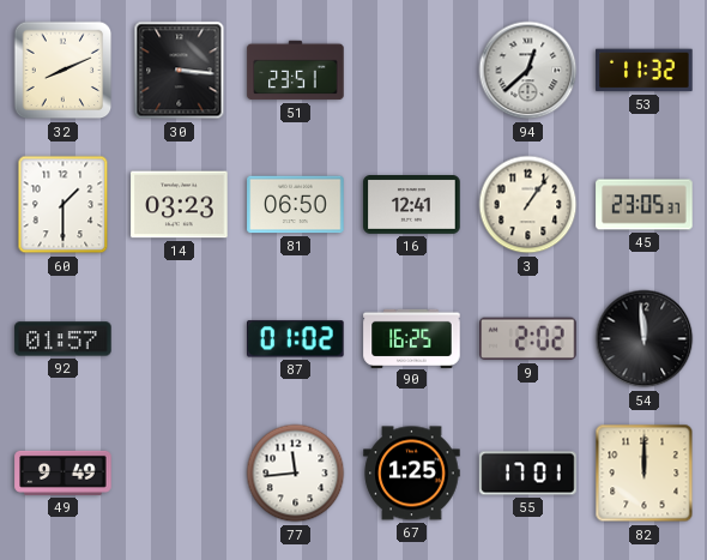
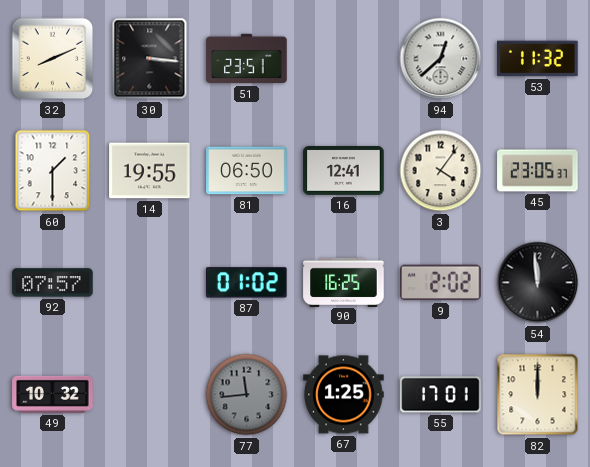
14: 03:23 -> 19:55
3: 1:06 -> 4:06
92: 01:57 -> 07:57
49: 9:49 -> 10:32
77 dial: white -> grey
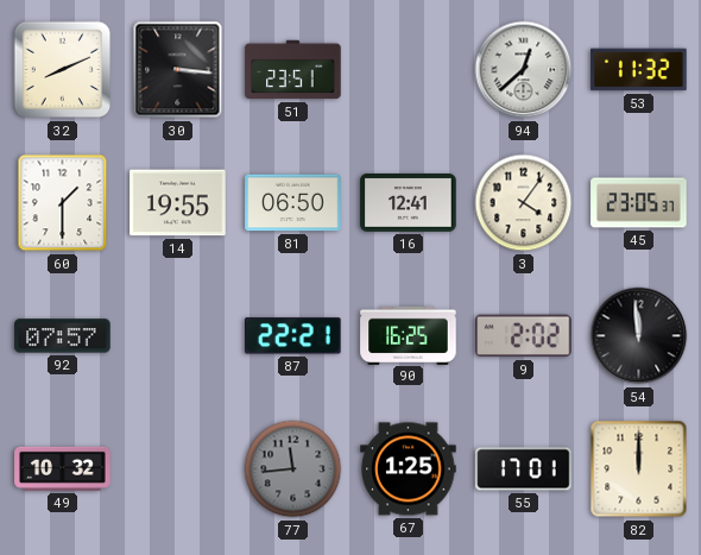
87: 01:02 -> 22:21
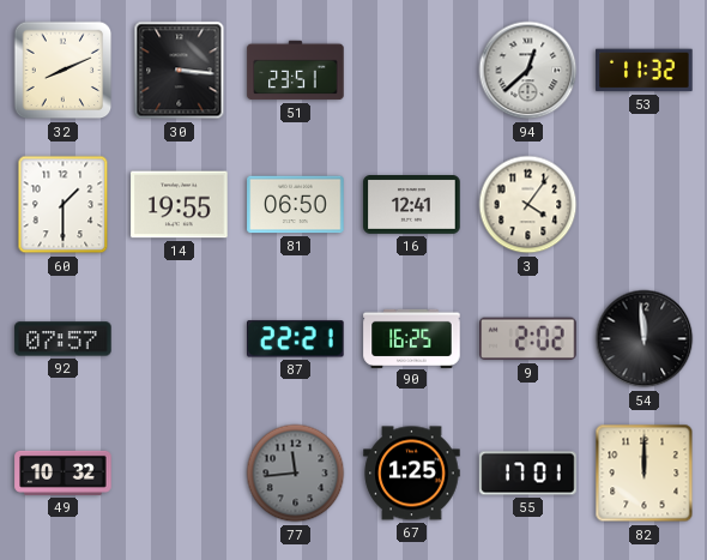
45: 23:05 -> none
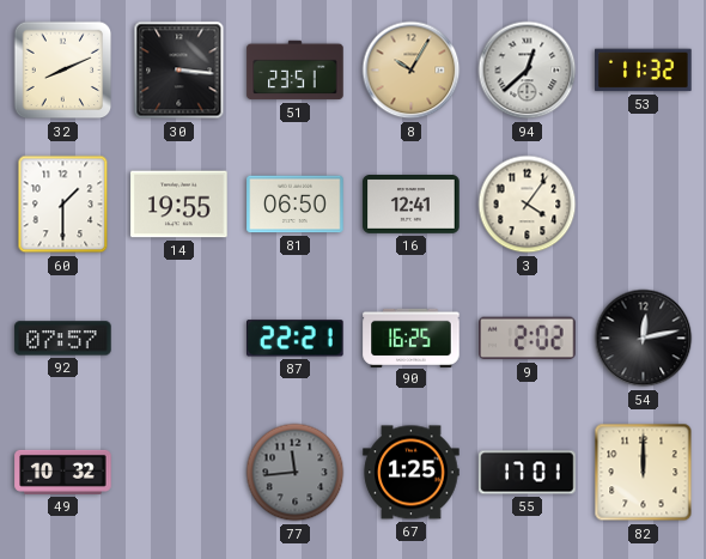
8: none -> 10:05
54: 11:59 -> 12:13
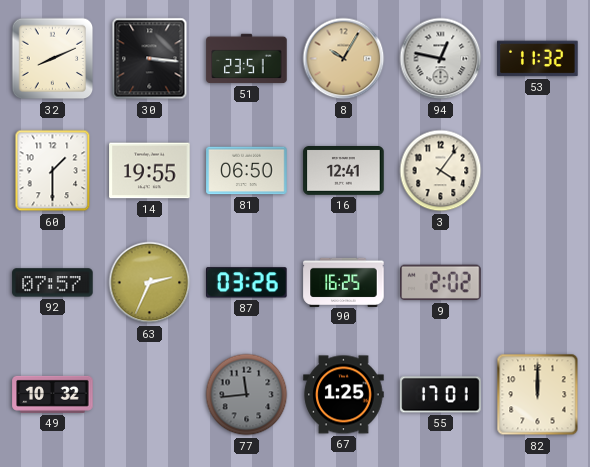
94: 12:38 -> 12:47
63: none -> 2:34
87: 22:21 -> 03:26
54: 12:13 -> none
